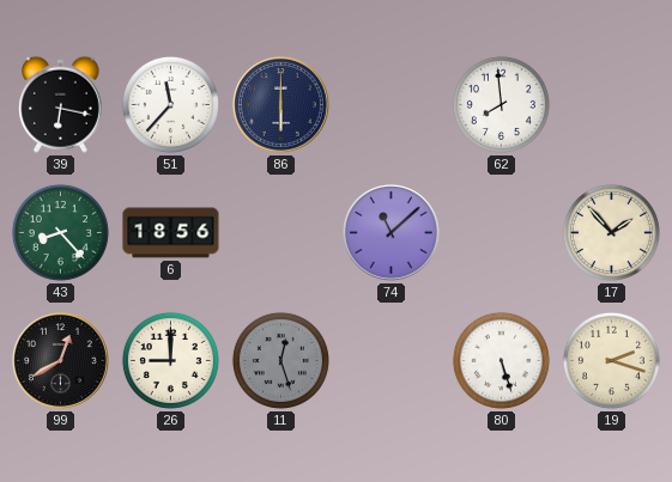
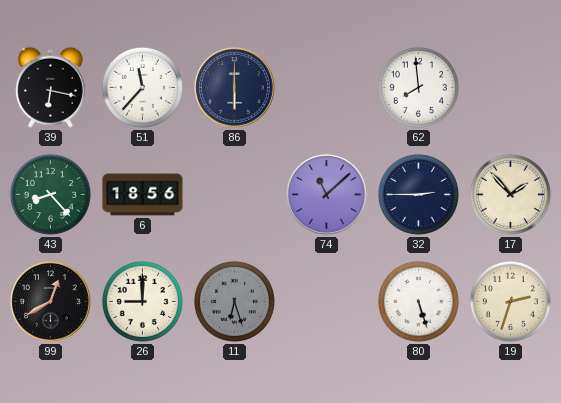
32: none -> 2:45
11: 12:27 -> 6:27
19: 2:18 -> 2:33
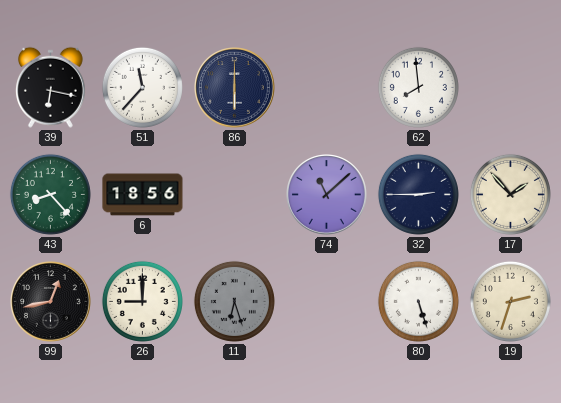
99: 12:40 -> 12:43
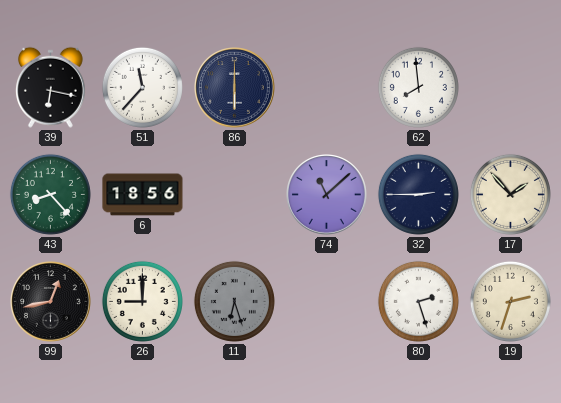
80: 5:27 -> 2:27
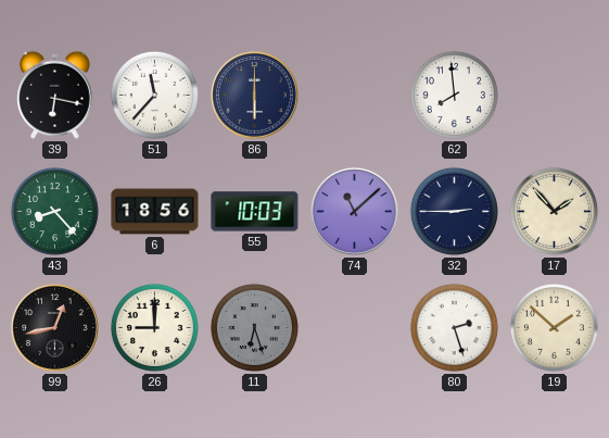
55: none -> 10:03
19: 2:33 -> 1:52
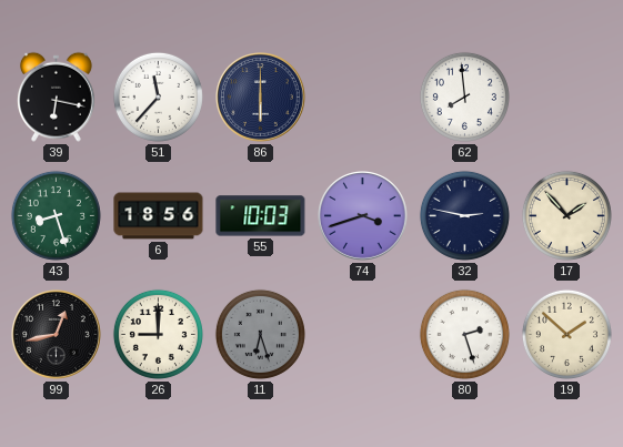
43: 8:23 -> 8:27
74: 11:08 -> 3:42
32: 2:45 -> 2:47
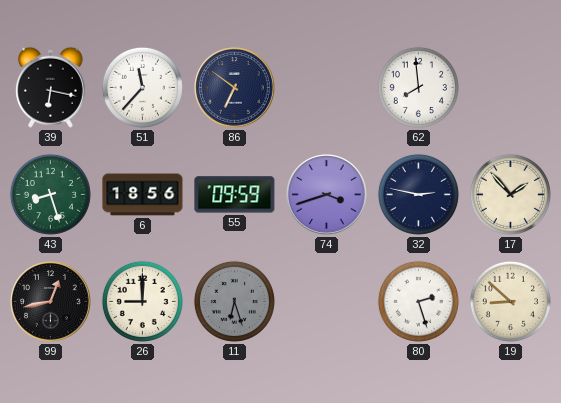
86: 6:00 -> 6:51
55: 10:03 -> 09:59
19: 1:52 -> 8:52
